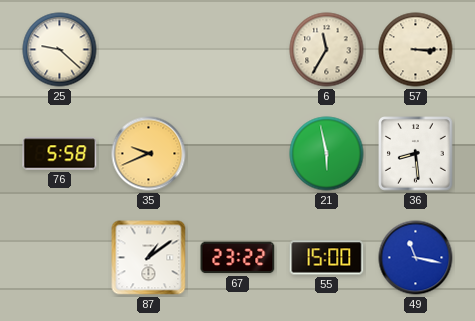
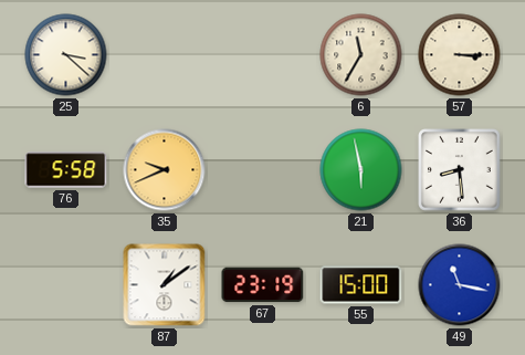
25: 9:22 -> 3:22
67: 23:22 -> 23:19
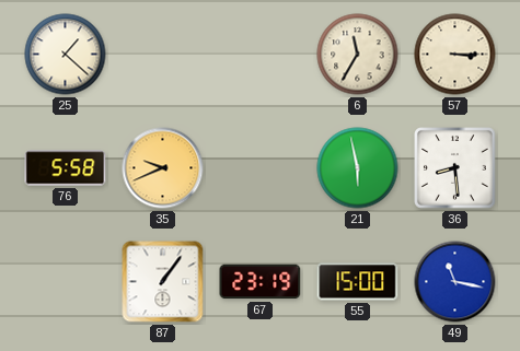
25: 3:22 -> 1:22
87: 1:09 -> 1:06
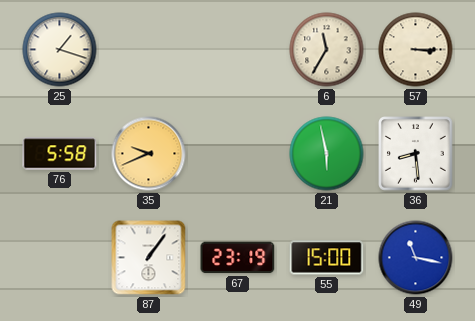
25: 1:22 -> 1:18
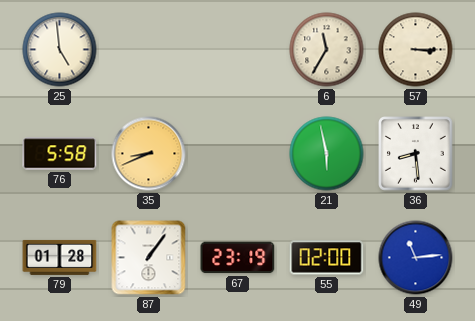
25: 1:18 -> 4:59
35: 9:41 -> 8:41
79: none -> 01:28
55: 15:00 -> 02:00
49: 11:17 -> 11:14
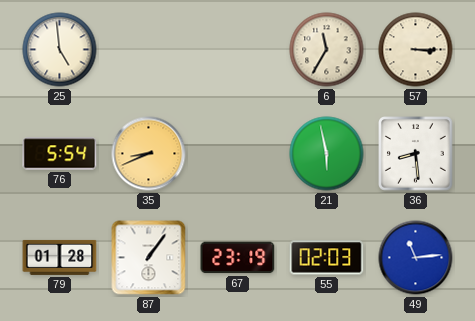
76: 5:58 -> 5:54
55: 02:00 -> 02:03
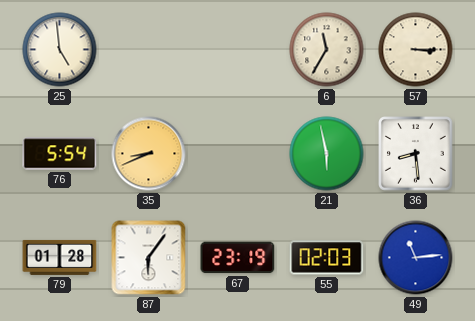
87: 1:06 -> 6:06
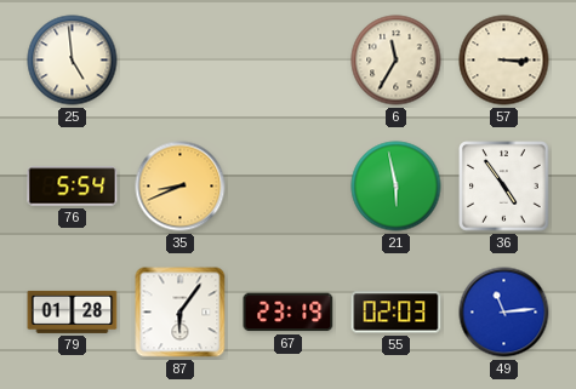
36: 8:29 -> 4:54
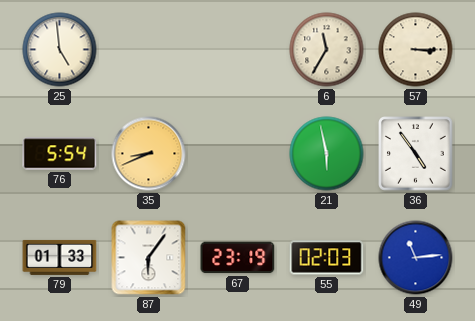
79: 01:28 -> 01:33
